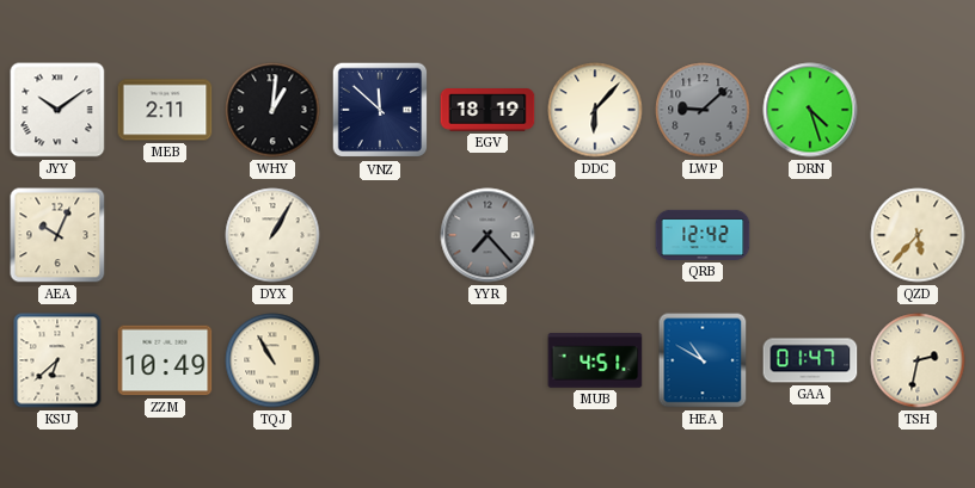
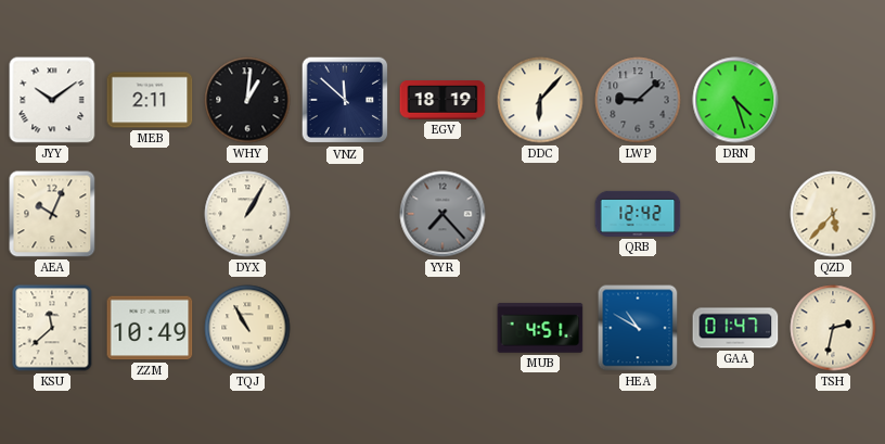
KSU: 6:38 -> 11:38
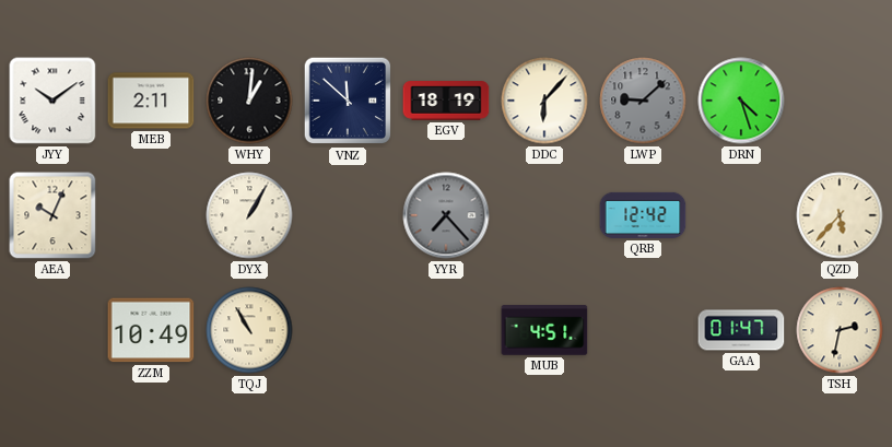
KSU: 11:38 -> none
HEA: 10:50 -> none
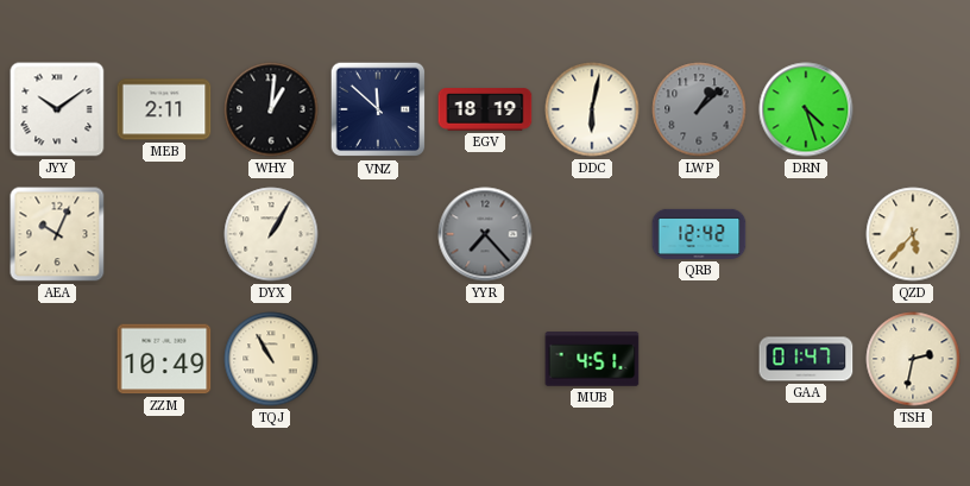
DDC: 6:07 -> 6:02
LWP: 9:08 -> 1:08
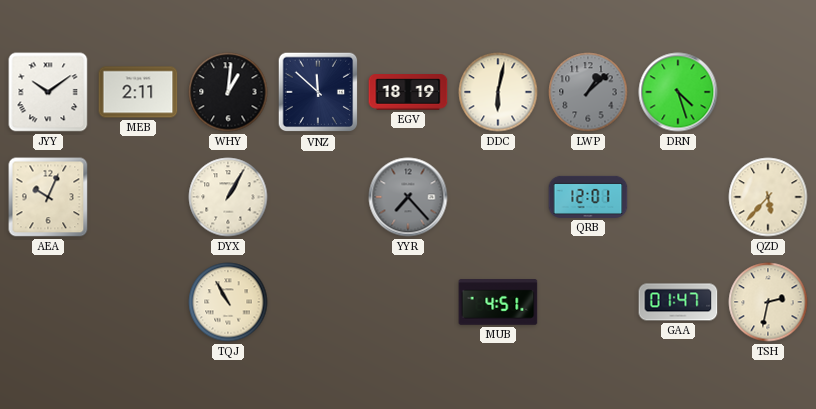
QRB: 12:42 -> 12:01
ZZM: 10:49 -> none
